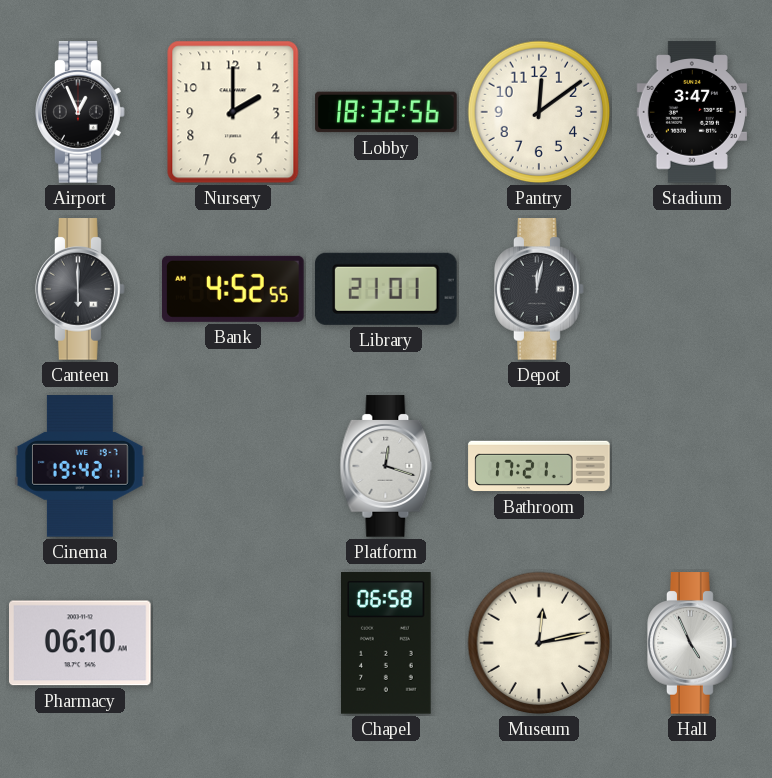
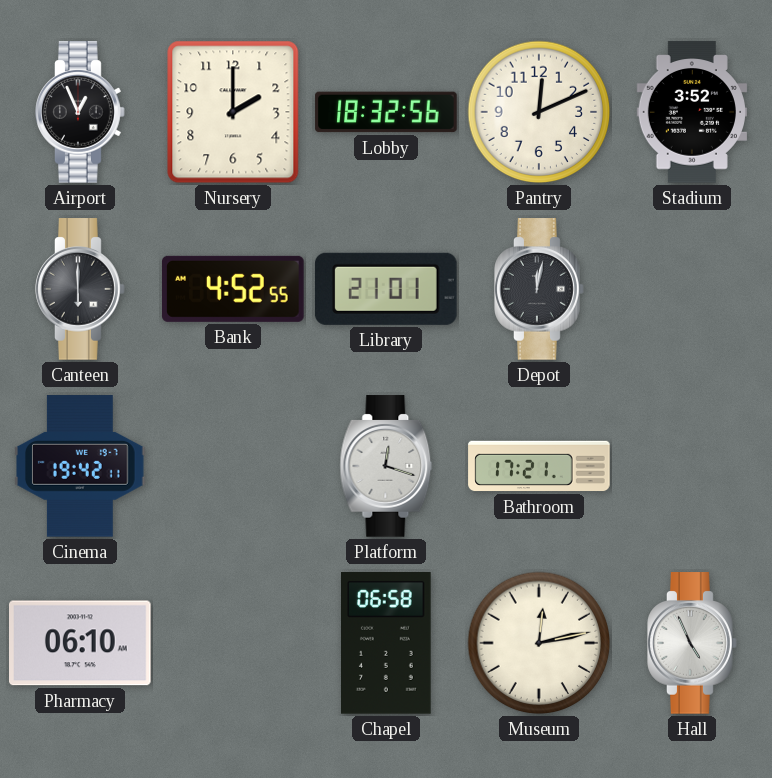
Pantry: 12:09 -> 12:11
Stadium: 3:47 -> 3:52
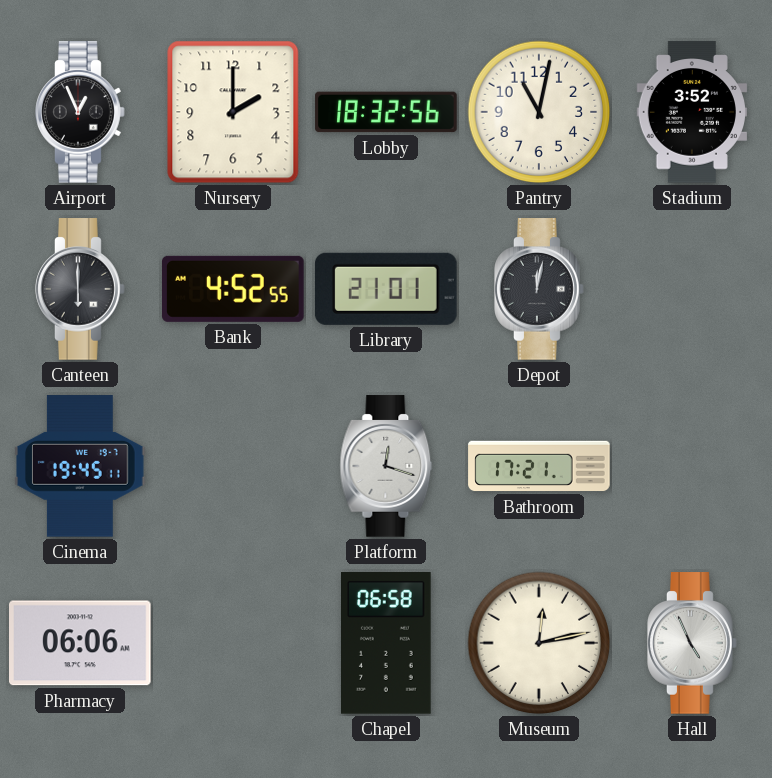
Pantry: 12:11 -> 11:02
Cinema: 19:42 -> 19:45
Pharmacy: 06:10 -> 06:06
